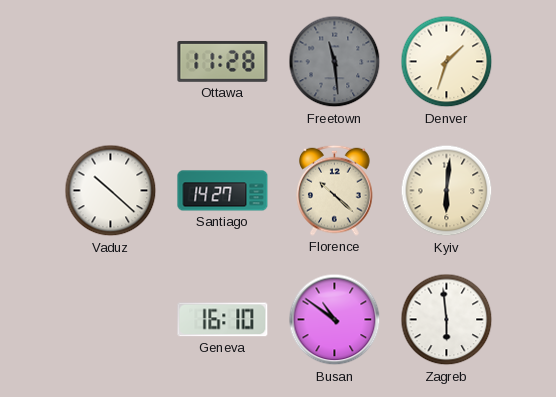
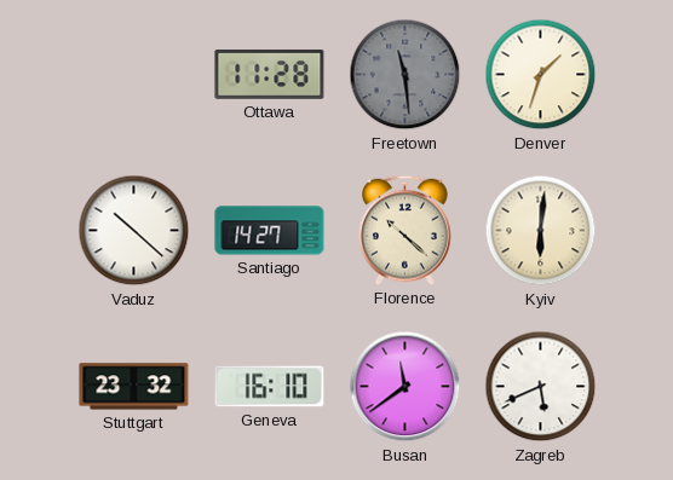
Stuttgart: none -> 23:32
Busan: 10:51 -> 11:39
Zagreb: 5:59 -> 5:41
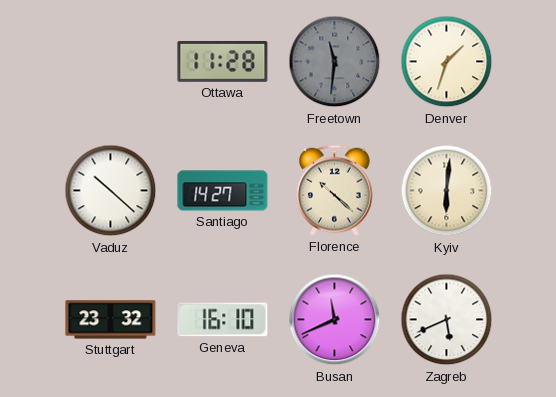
Freetown: 11:29 -> 11:31
Busan: 11:39 -> 11:41
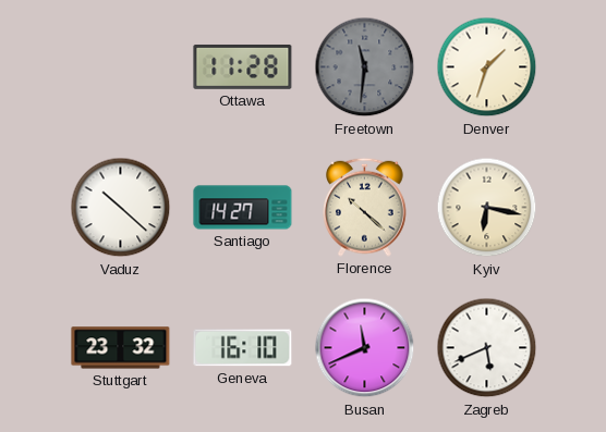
Kyiv: 6:01 -> 6:17
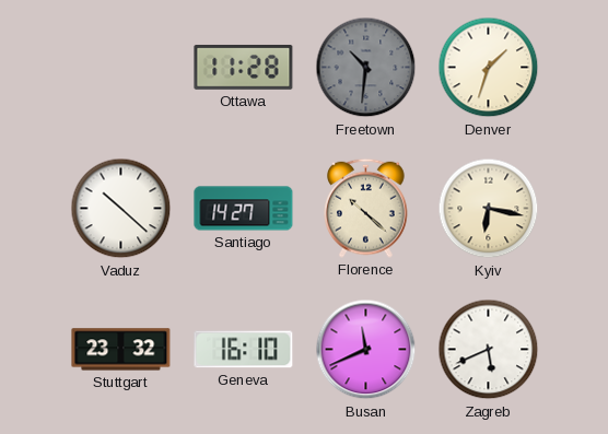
Freetown: 11:31 -> 10:31
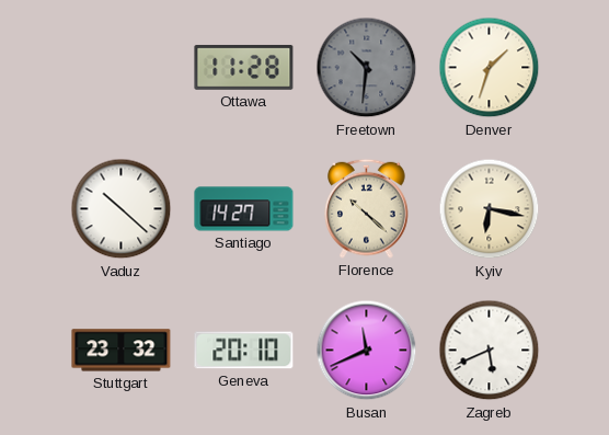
Geneva: 16:10 -> 20:10
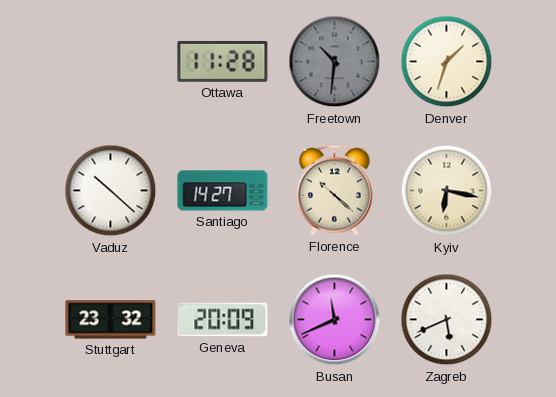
Geneva: 20:10 -> 20:09
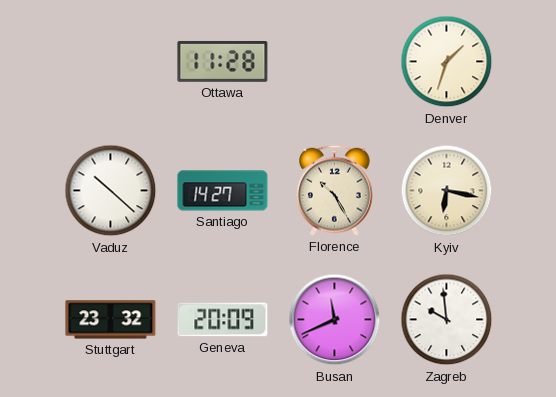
Freetown: 10:31 -> none
Florence: 10:22 -> 10:25
Zagreb: 5:41 -> 9:59
